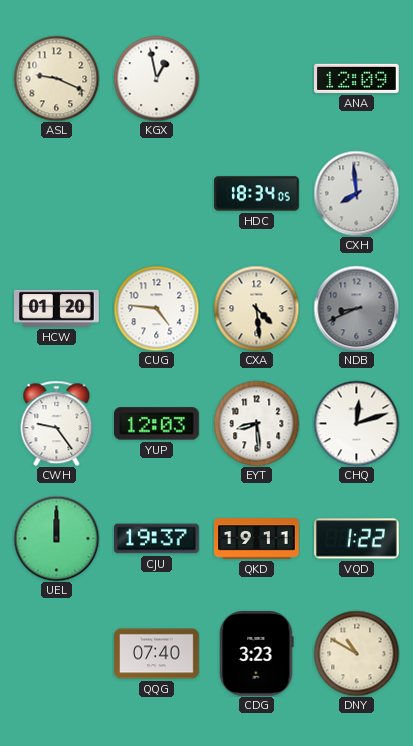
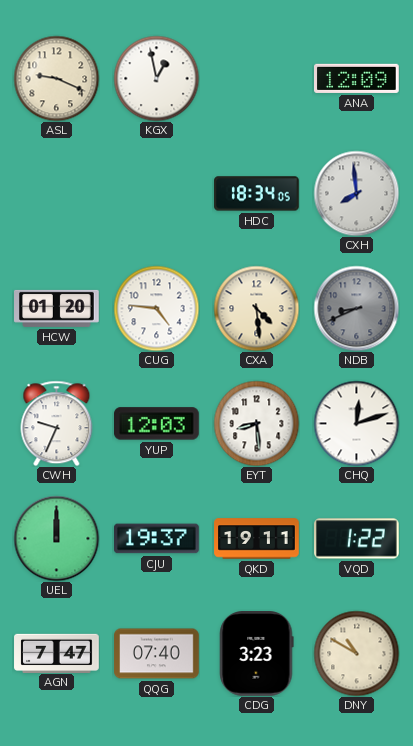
CWH: 9:24 -> 9:34
AGN: none -> 7:47
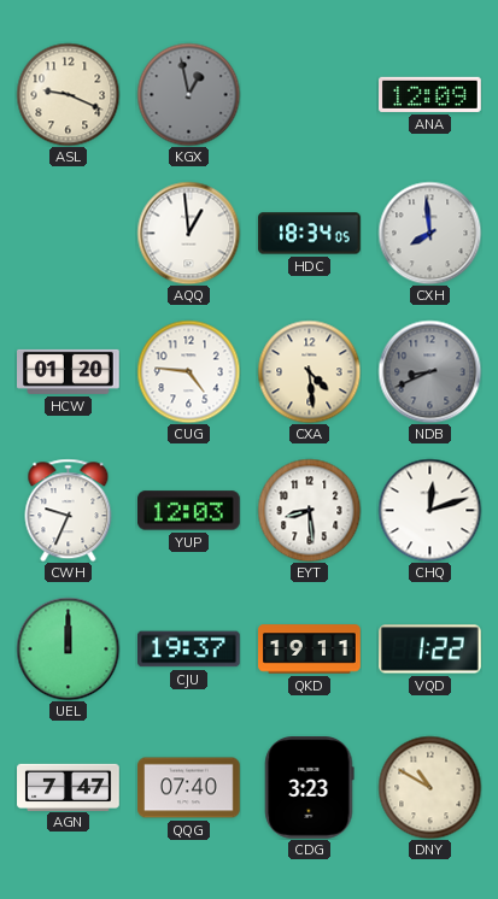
KGX dial: white -> grey
AQQ: none -> 12:59
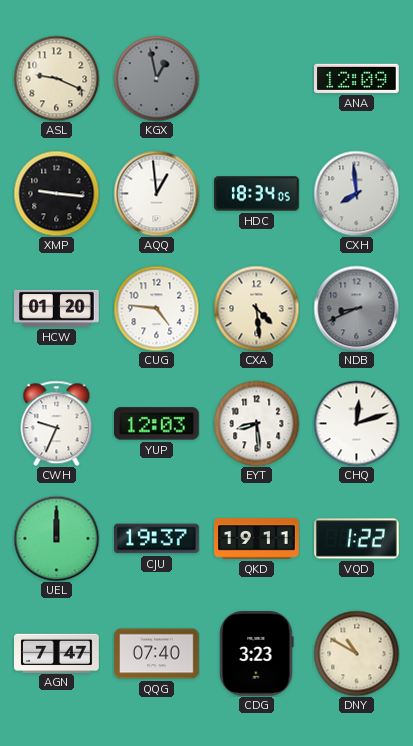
XMP: none -> 9:16
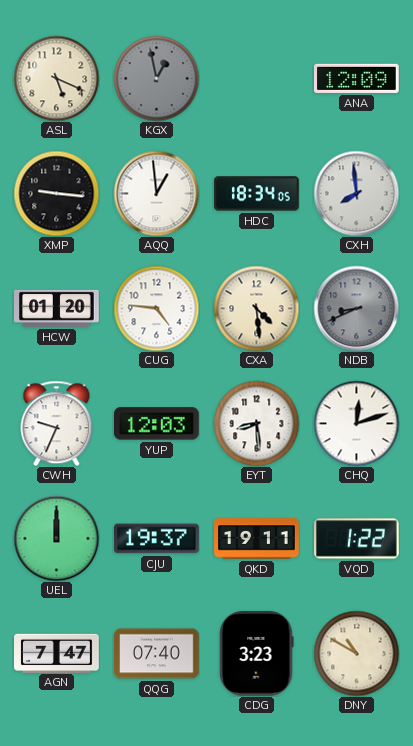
ASL: 9:19 -> 5:19
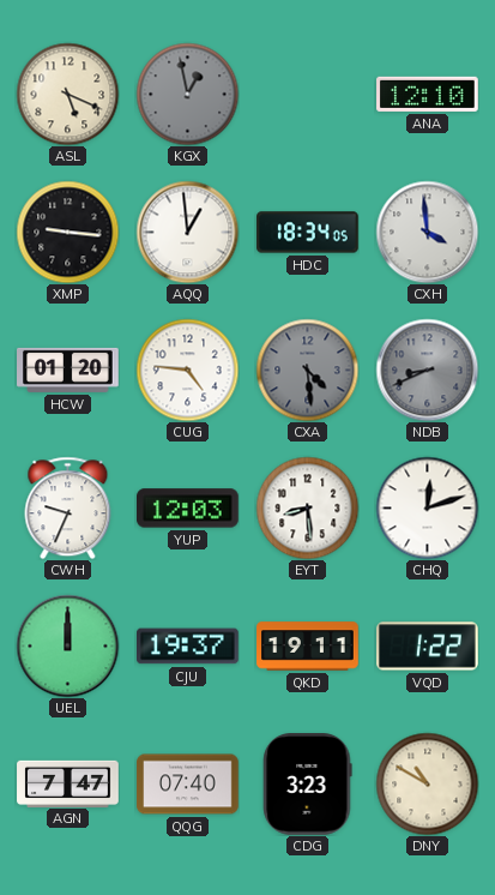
ANA: 12:09 -> 12:10
CXH: 7:59 -> 3:59
CXA dial: cream -> grey
